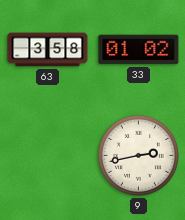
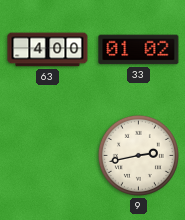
63: 3:58 -> 4:00
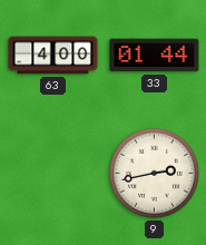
33: 01:02 -> 01:44
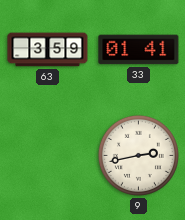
63: 4:00 -> 3:59
33: 01:44 -> 01:41
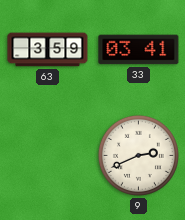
33: 01:41 -> 03:41
9: 2:43 -> 2:41
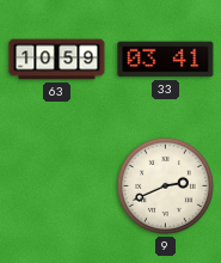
63: 3:59 -> 10:59
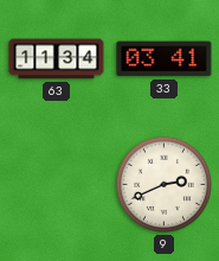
63: 10:59 -> 11:34
